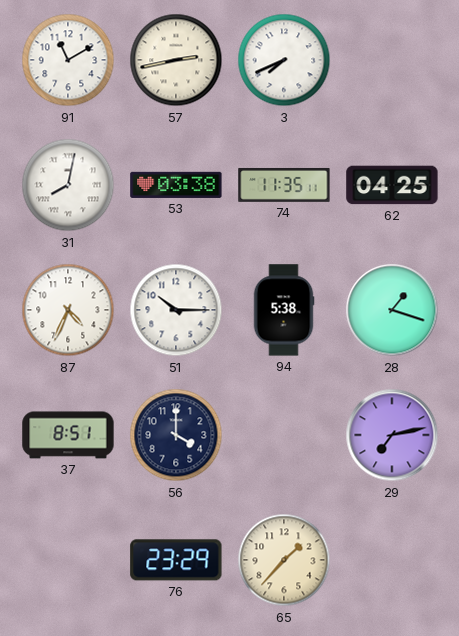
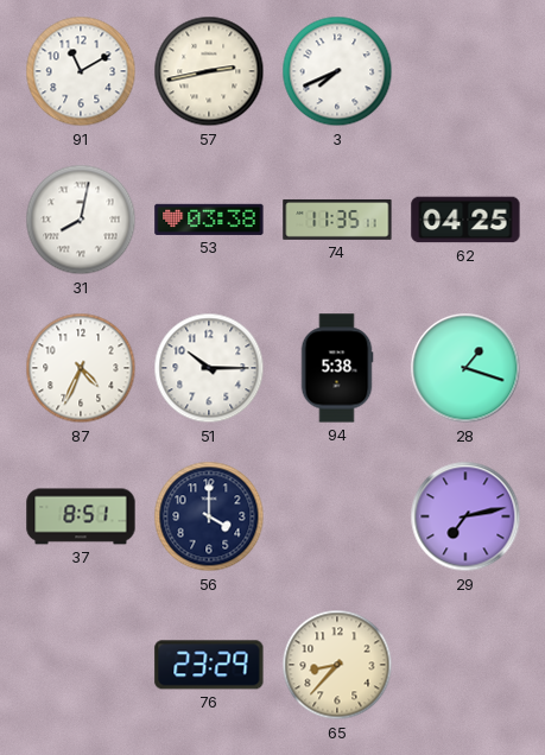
65: 1:37 -> 8:37
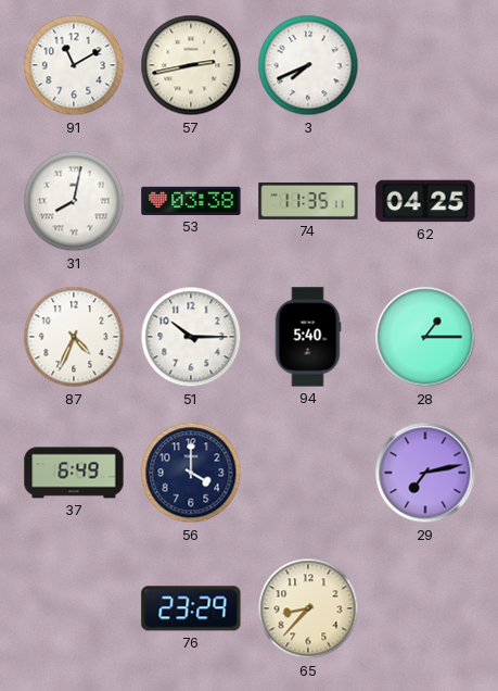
94: 5:38 -> 5:40
28: 1:18 -> 1:15
37: 8:51 -> 6:49
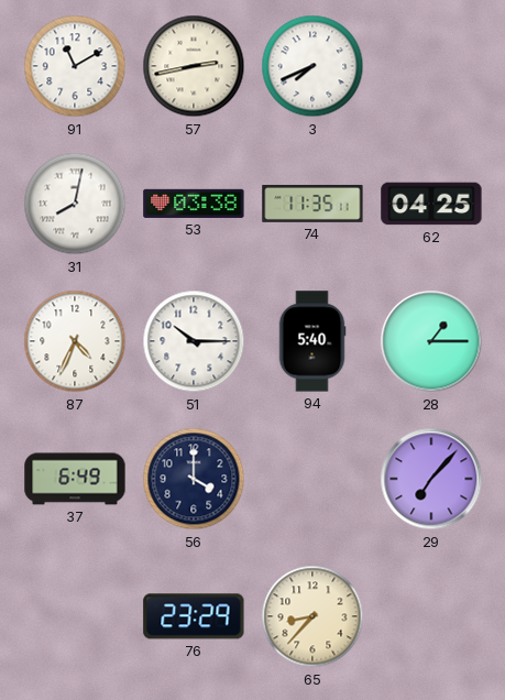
29: 7:13 -> 7:07
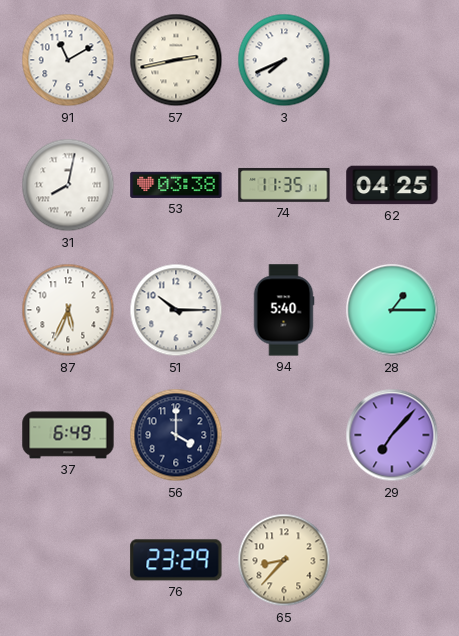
87: 4:34 -> 5:34
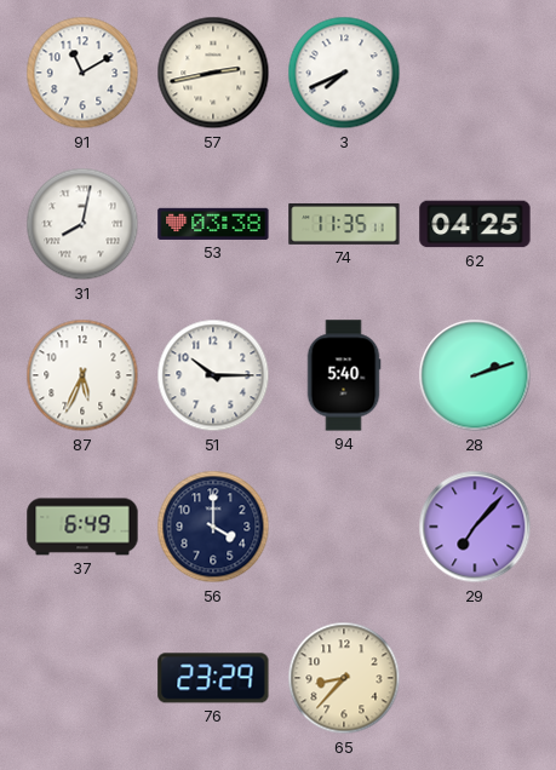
28: 1:15 -> 2:12
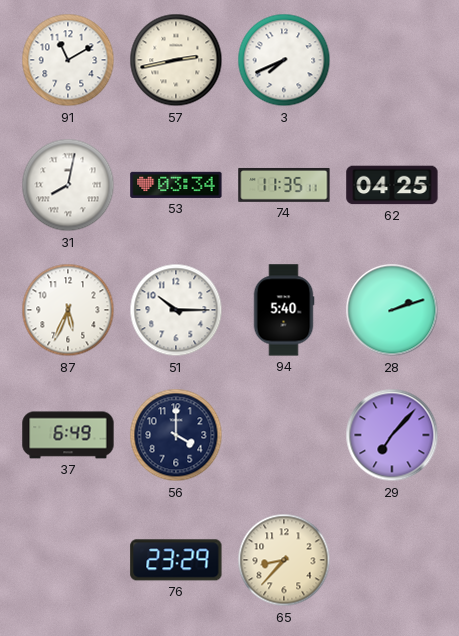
53: 03:38 -> 03:34
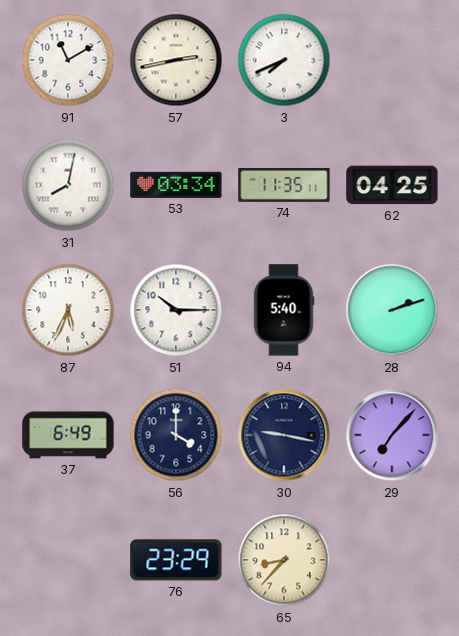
30: none -> 9:17
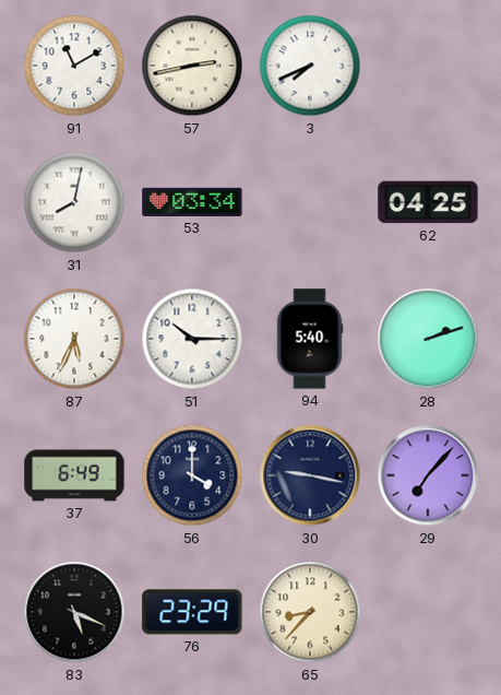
74: 11:35 -> none
83: none -> 5:19
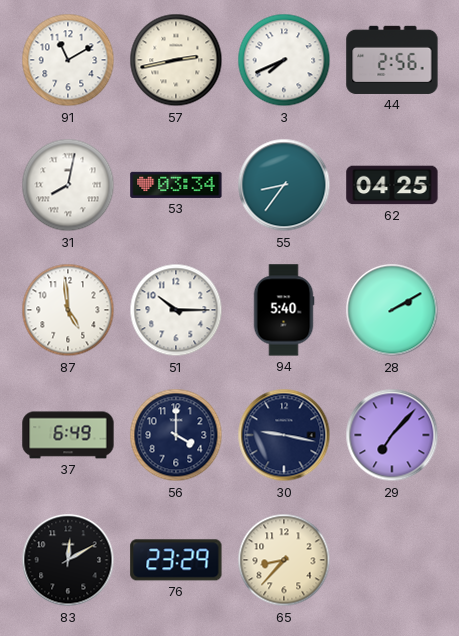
44: none -> 2:56
55: none -> 8:36
87: 5:34 -> 4:59
28: 2:12 -> 2:10
83: 5:19 -> 12:10
